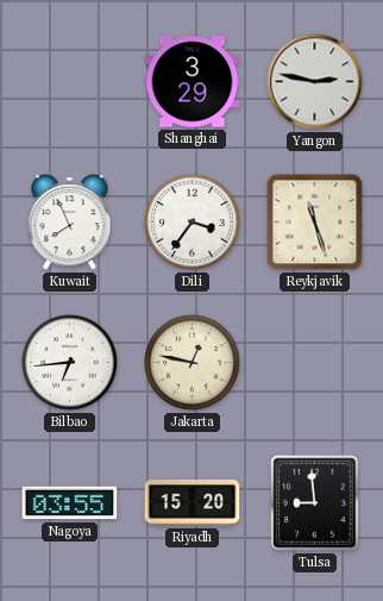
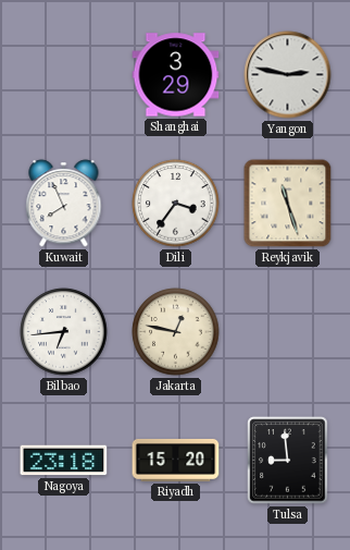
Nagoya: 03:55 -> 23:18
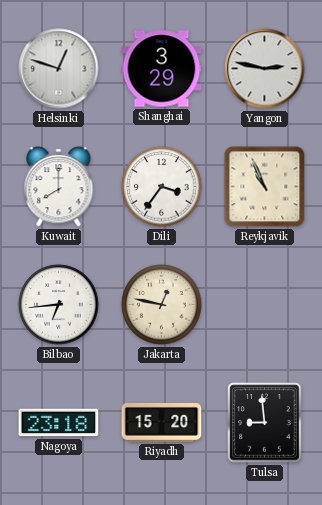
Helsinki: none -> 12:48
Kuwait: 7:56 -> 8:00
Reykjavik: 11:27 -> 10:56
